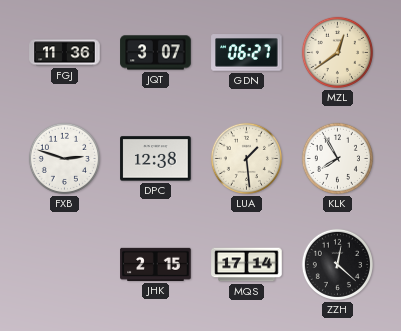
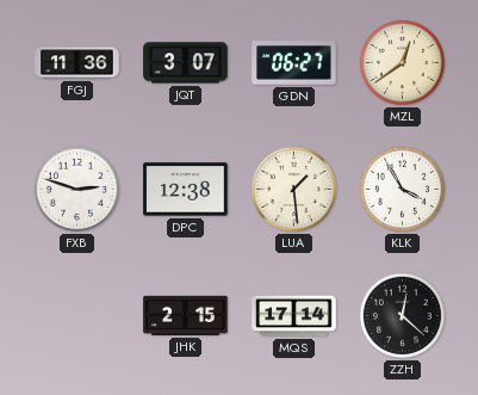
KLK: 7:55 -> 3:55
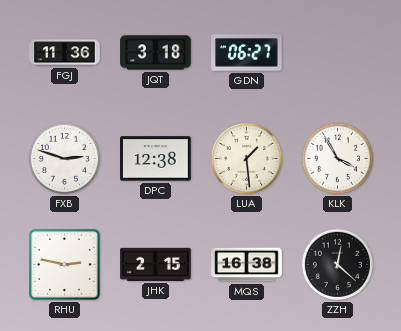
JQT: 3:07 -> 3:18
MZL: 12:39 -> none
RHU: none -> 2:47
MQS: 17:14 -> 16:38
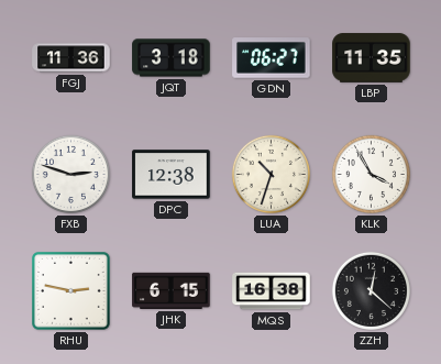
LBP: none -> 11:35
LUA: 1:29 -> 10:33
JHK: 2:15 -> 6:15
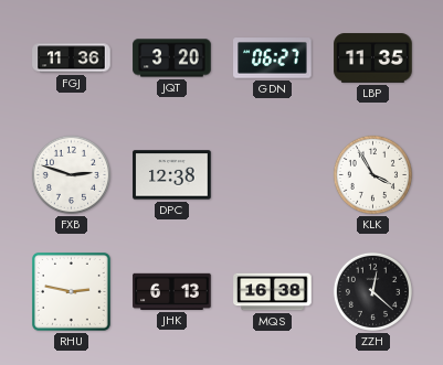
JQT: 3:18 -> 3:20
LUA: 10:33 -> none
JHK: 6:15 -> 6:13
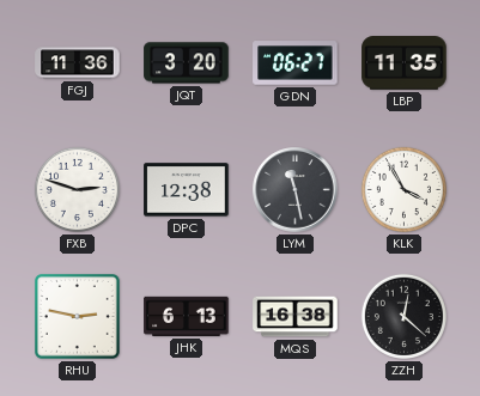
LYM: none -> 11:28
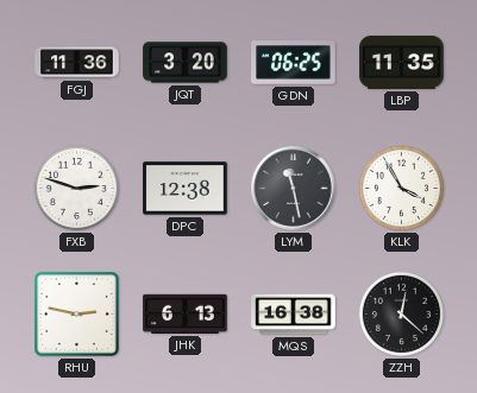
GDN: 06:27 -> 06:25
